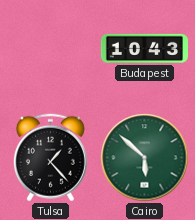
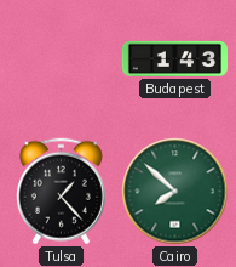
Budapest: 10:43 -> 1:43
Cairo: 5:52 -> 7:52
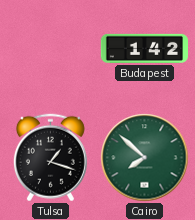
Budapest: 1:43 -> 1:42
Tulsa: 1:23 -> 1:18
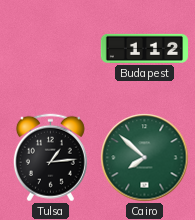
Budapest: 1:42 -> 1:12
Tulsa: 1:18 -> 1:14
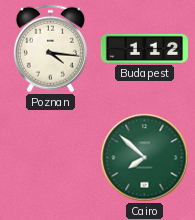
Poznan: none -> 4:16
Tulsa: 1:14 -> none
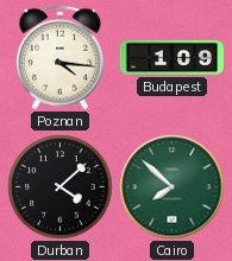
Budapest: 1:12 -> 1:09
Durban: none -> 4:08
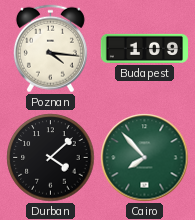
Cairo: 7:52 -> 7:53
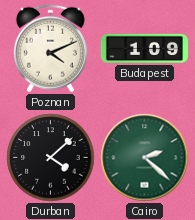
Poznan: 4:16 -> 4:11
Cairo: 7:53 -> 2:22
